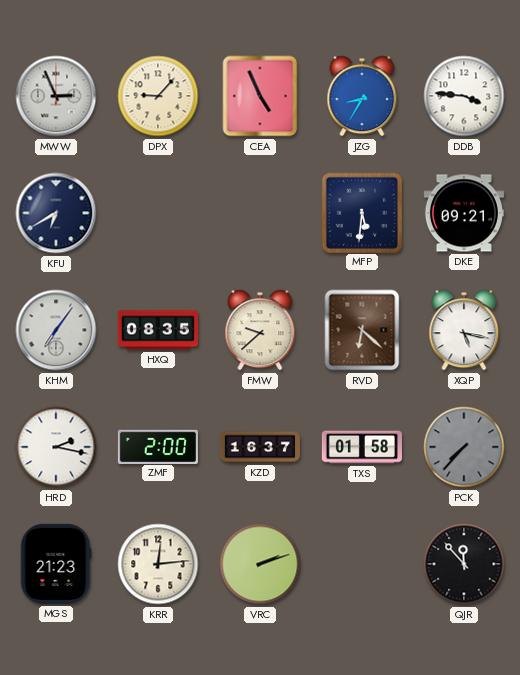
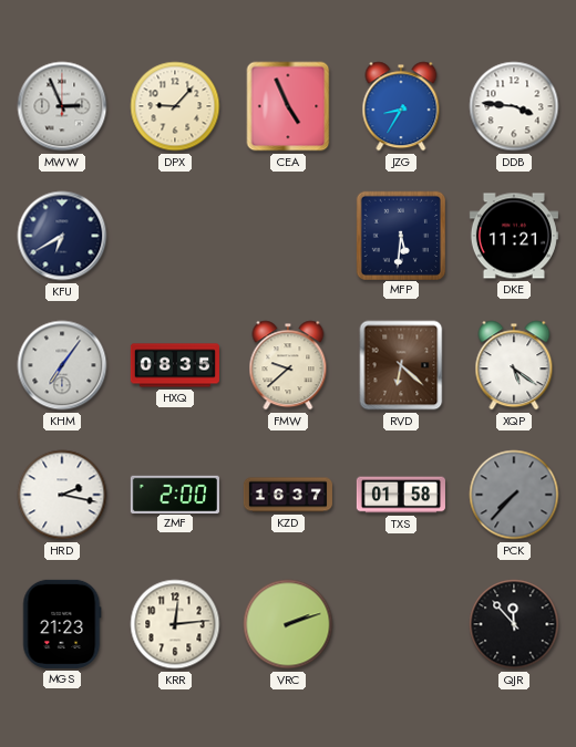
DKE: 09:21 -> 11:21
XQP: 5:17 -> 5:21
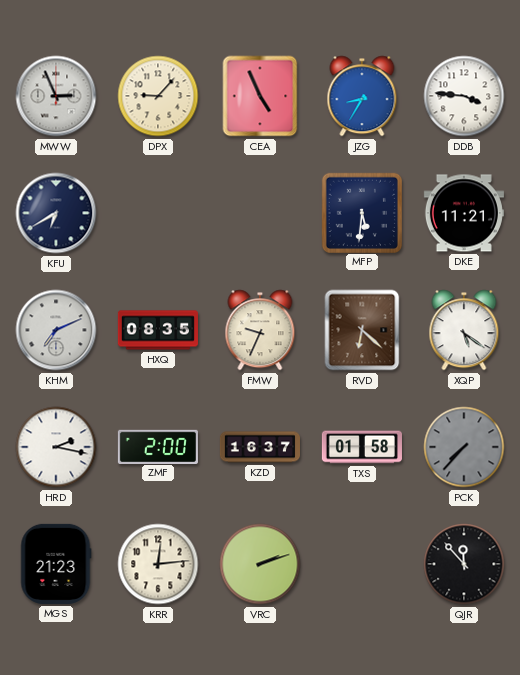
KHM: 7:06 -> 7:11
FMW: 9:38 -> 9:34
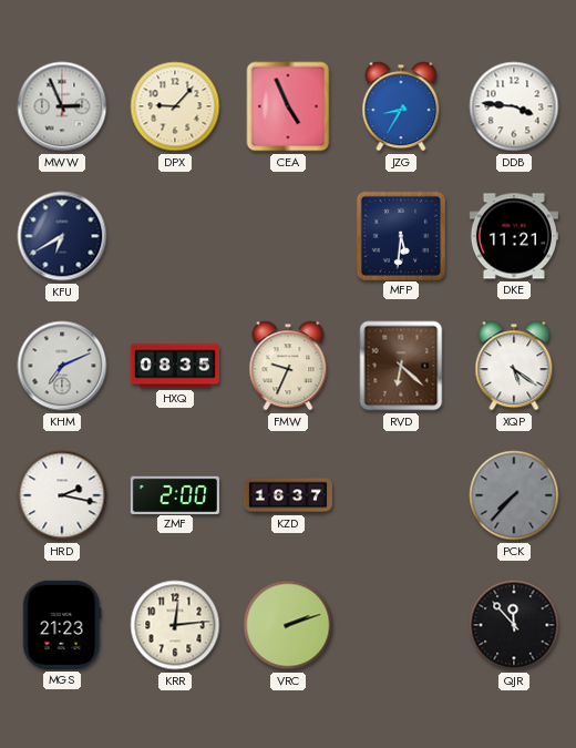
TXS: 01:58 -> none
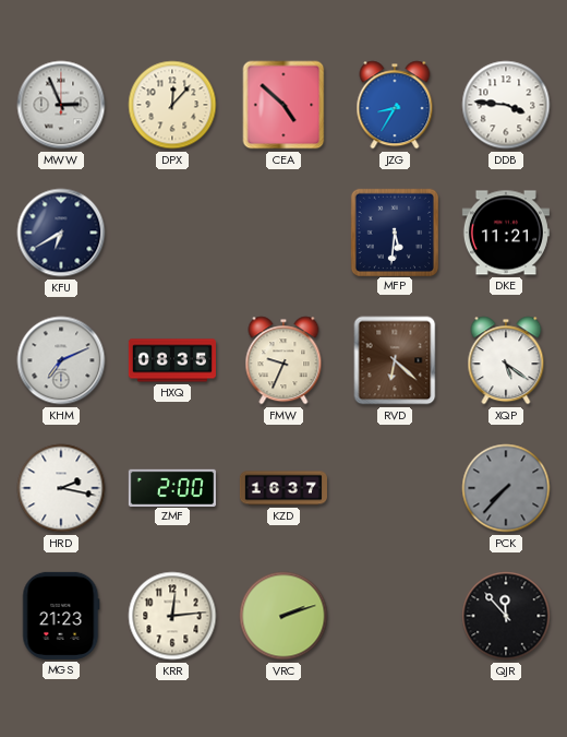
DPX: 9:07 -> 12:07
CEA: 4:56 -> 4:52
